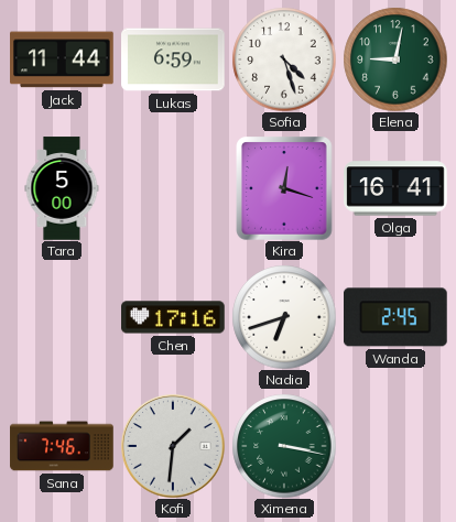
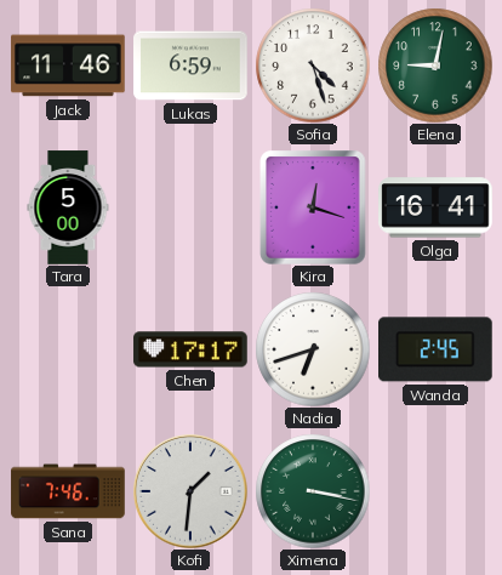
Jack: 11:44 -> 11:46
Chen: 17:16 -> 17:17
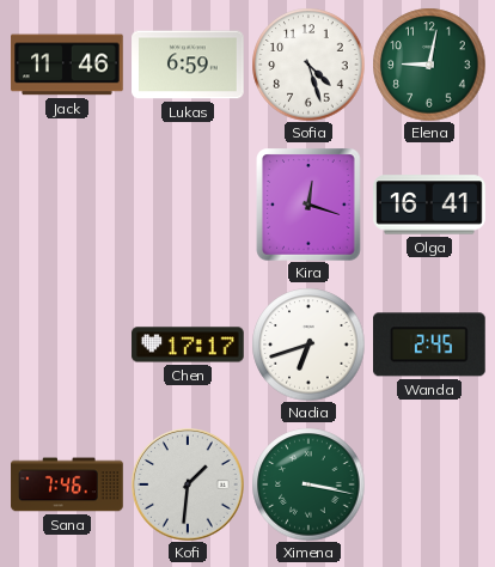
Tara: 5:00 -> none
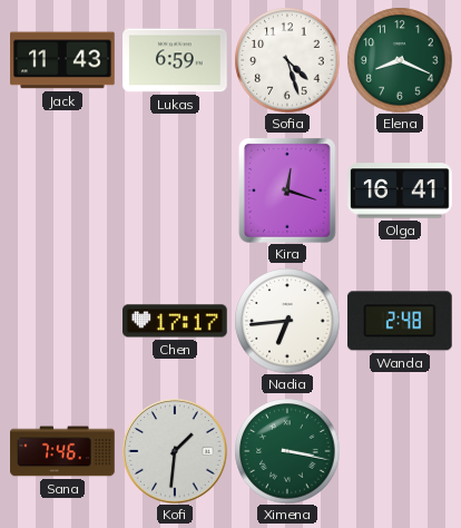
Jack: 11:46 -> 11:43
Elena: 9:02 -> 8:19
Nadia: 6:42 -> 6:44
Wanda: 2:45 -> 2:48
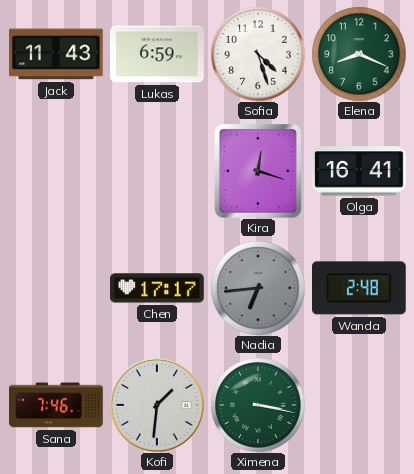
Nadia dial: white -> grey
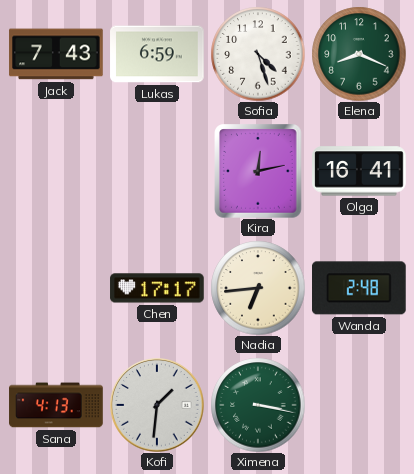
Jack: 11:43 -> 7:43
Kira: 12:18 -> 12:13
Nadia dial: grey -> cream
Sana: 7:46 -> 4:13
